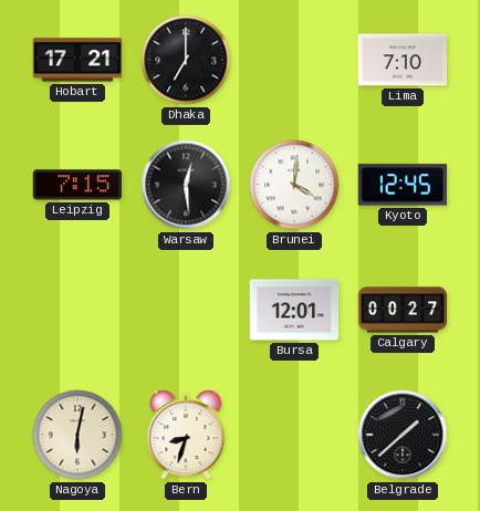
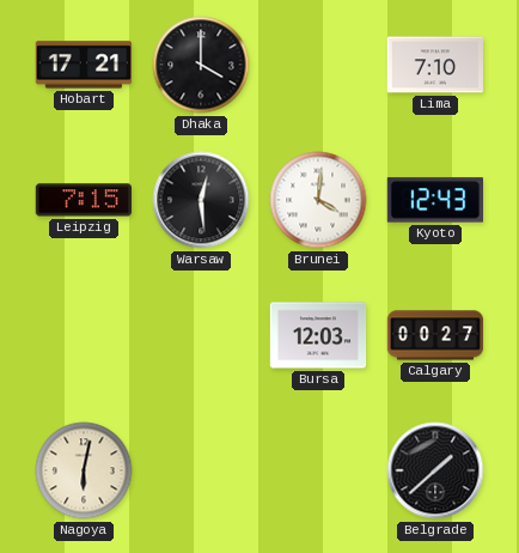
Dhaka: 7:00 -> 4:00
Kyoto: 12:45 -> 12:43
Bursa: 12:01 -> 12:03
Bern: 8:33 -> none
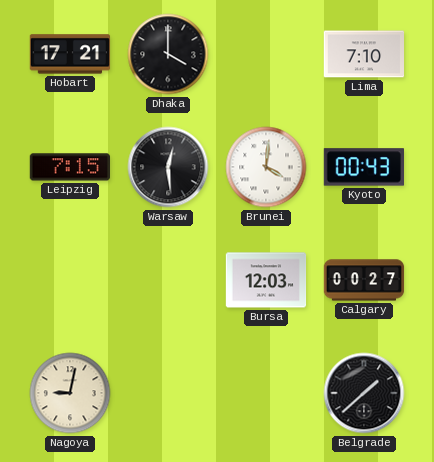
Kyoto: 12:43 -> 00:43
Nagoya: 6:02 -> 9:02
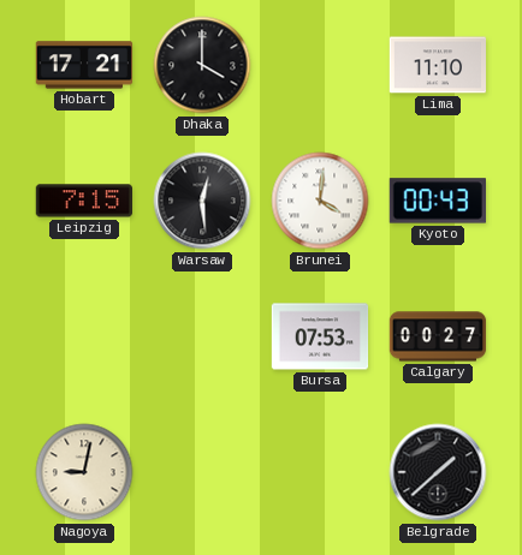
Lima: 7:10 -> 11:10
Bursa: 12:03 -> 07:53
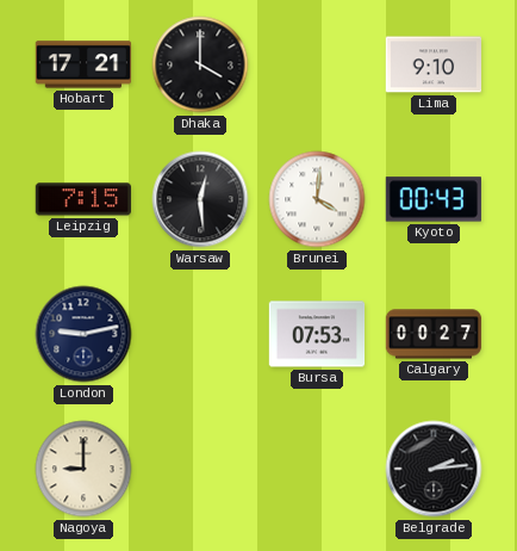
Lima: 11:10 -> 9:10
London: none -> 9:13
Nagoya: 9:02 -> 9:00
Belgrade: 1:38 -> 2:14
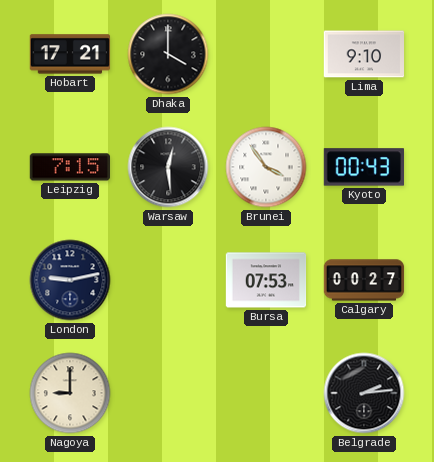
Brunei: 4:01 -> 3:54
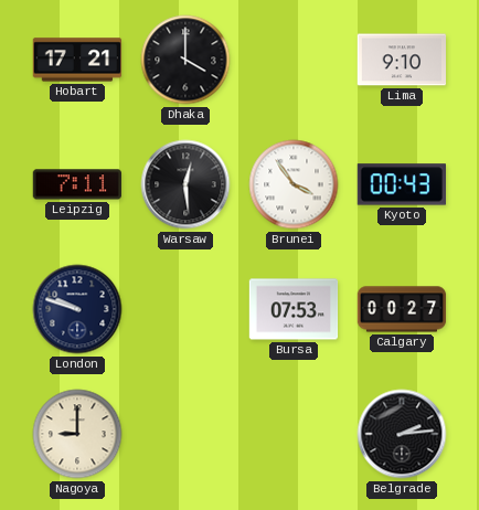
Leipzig: 7:15 -> 7:11
London: 9:13 -> 9:48
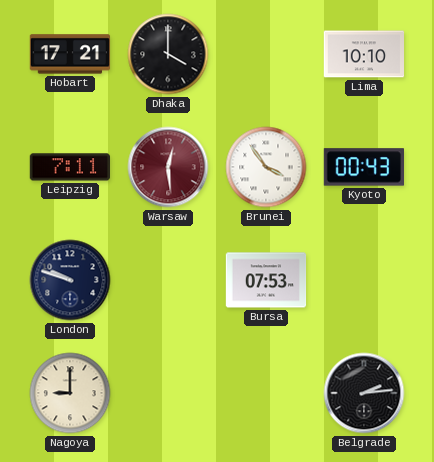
Lima: 9:10 -> 10:10
Warsaw dial: black -> burgundy
Calgary: 00:27 -> none
